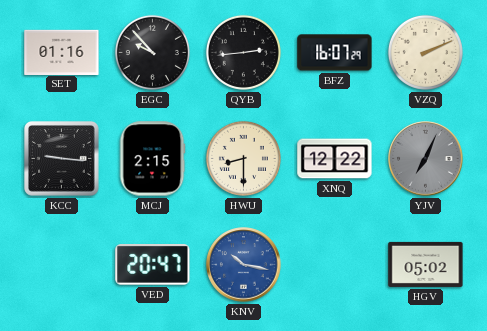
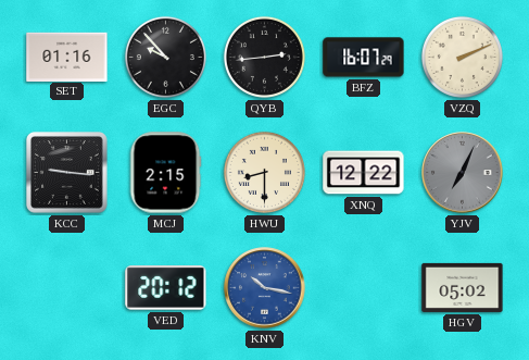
VED: 20:47 -> 20:12
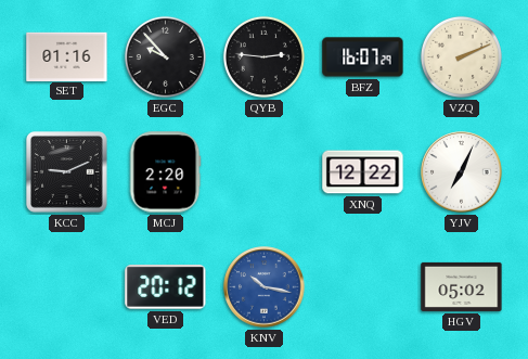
QYB: 2:44 -> 2:46
KCC: 9:16 -> 9:11
MCJ: 2:15 -> 2:20
HWU: 8:30 -> none
YJV dial: grey -> white
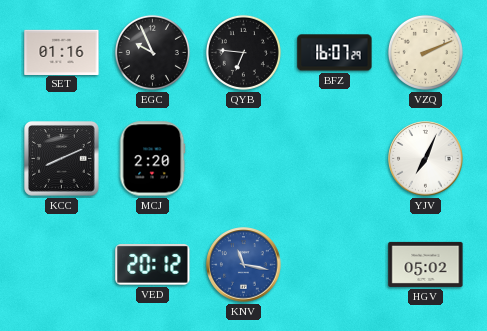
EGC: 9:53 -> 9:56
QYB: 2:46 -> 6:46
KCC: 9:11 -> 8:11
XNQ: 12:22 -> none
KNV: 10:17 -> 11:17
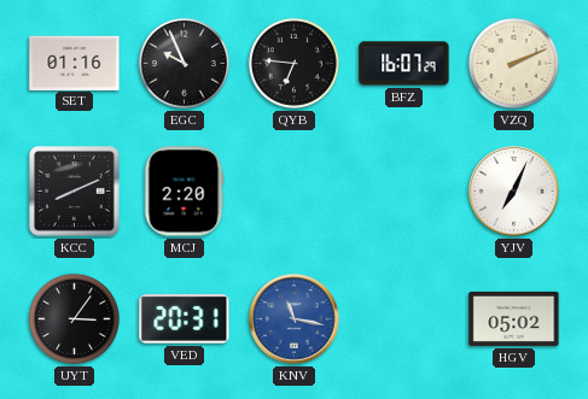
UYT: none -> 3:06
VED: 20:12 -> 20:31
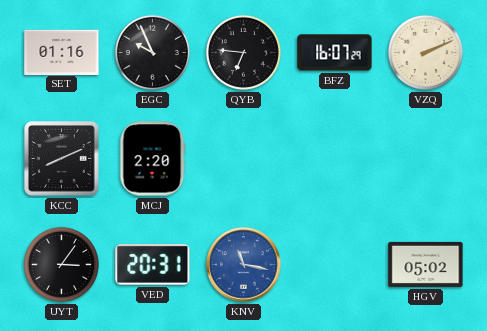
YJV: 7:04 -> none
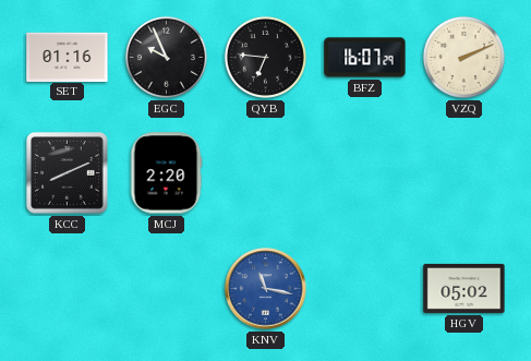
UYT: 3:06 -> none
VED: 20:31 -> none
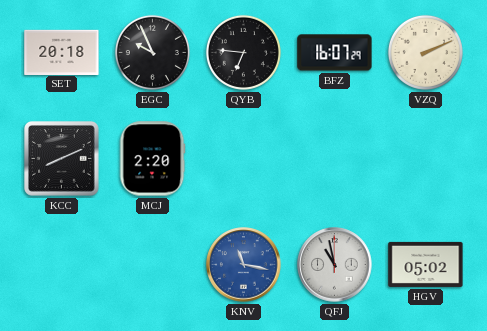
SET: 01:16 -> 20:18
QFJ: none -> 10:58
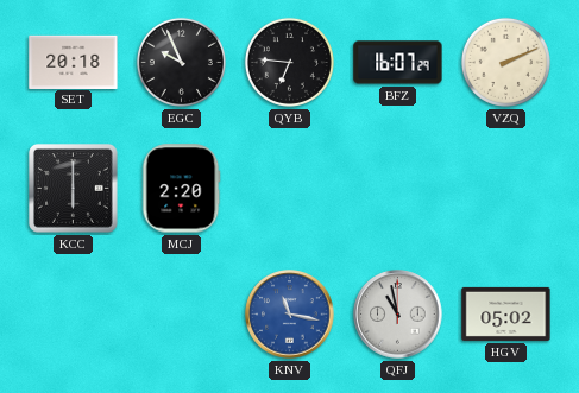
KCC: 8:11 -> 6:00
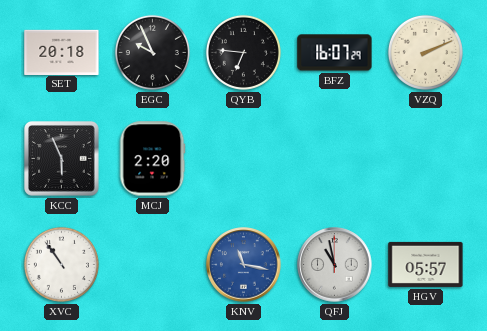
KCC: 6:00 -> 5:56
XVC: none -> 10:54
HGV: 05:02 -> 05:57
